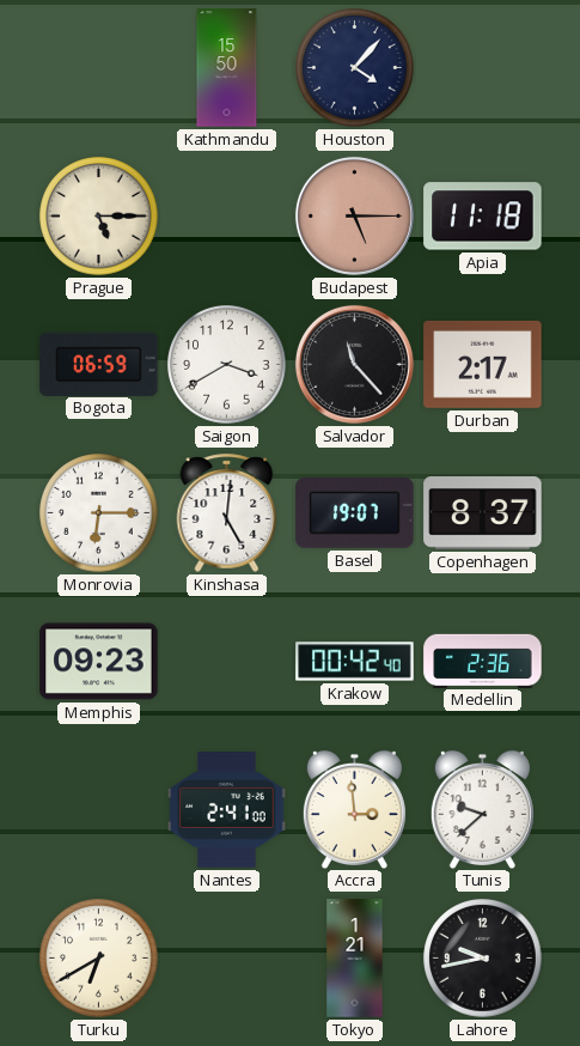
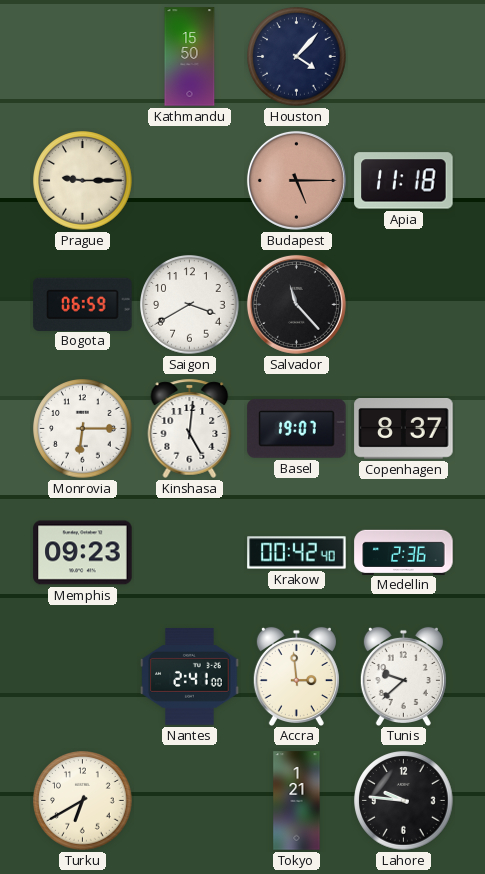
Prague: 5:15 -> 9:15
Durban: 2:17 -> none
Lahore: 9:43 -> 9:46
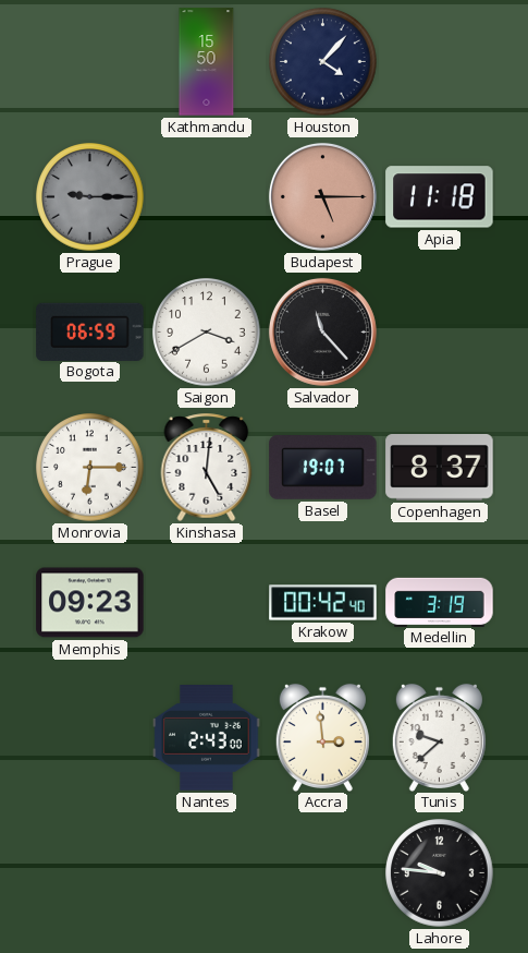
Prague dial: cream -> grey
Medellin: 2:36 -> 3:19
Nantes: 2:41 -> 2:43
Turku: 6:40 -> none
Tokyo: 1:21 -> none
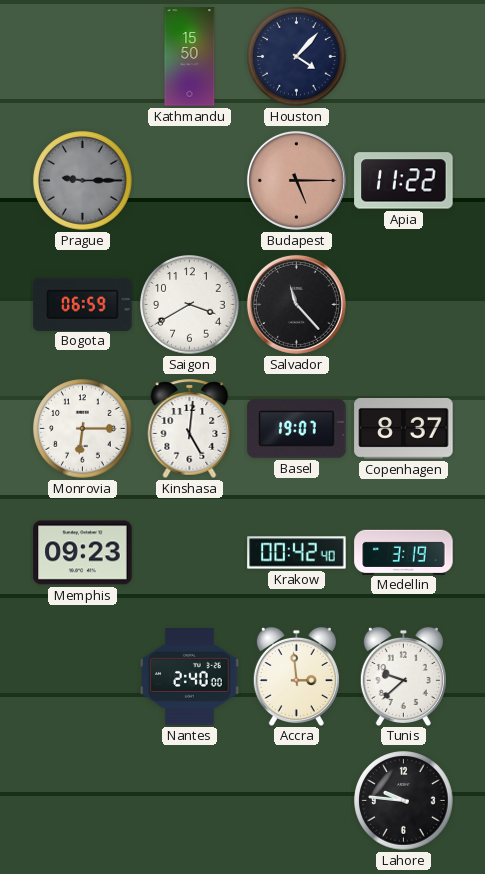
Apia: 11:18 -> 11:22
Nantes: 2:43 -> 2:40
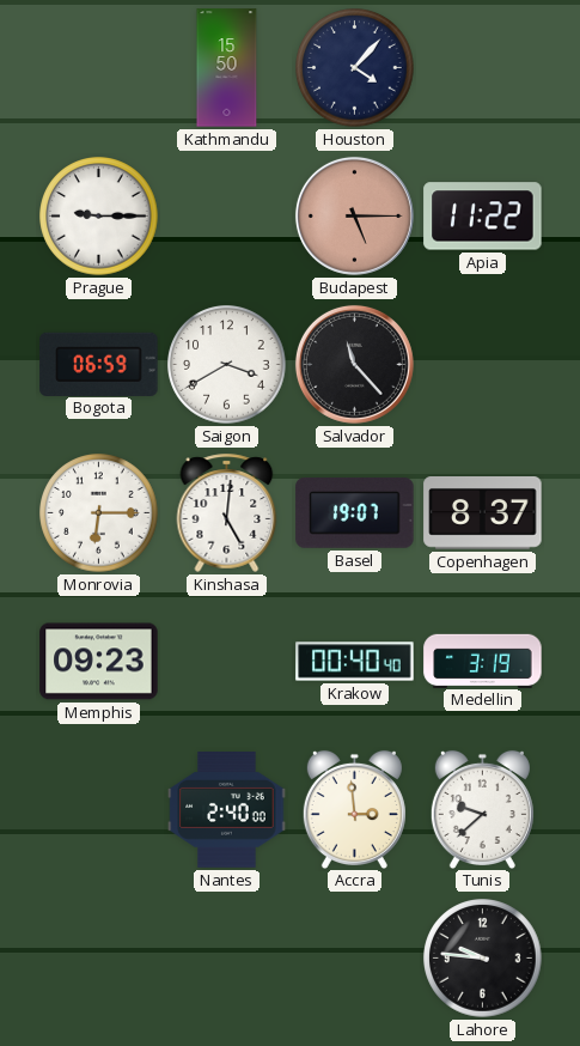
Prague dial: grey -> white
Krakow: 00:42 -> 00:40
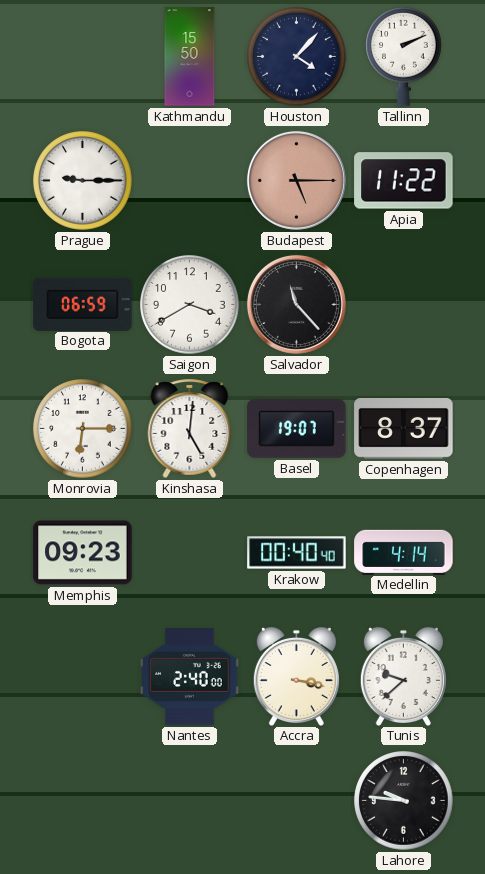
Tallinn: none -> 2:11
Medellin: 3:19 -> 4:14
Accra: 2:59 -> 3:17
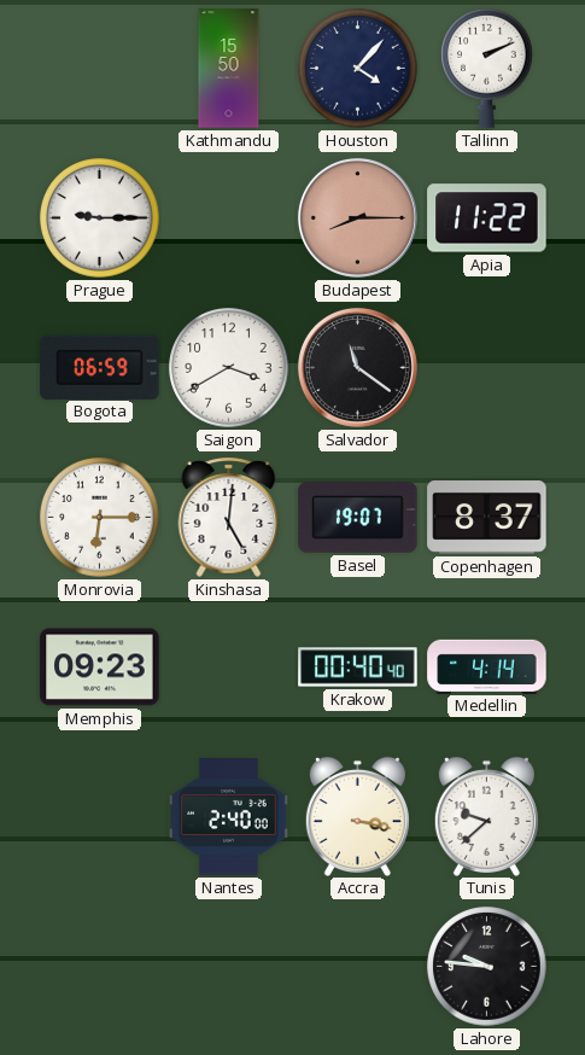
Budapest: 5:15 -> 8:15
Salvador: 11:23 -> 11:21
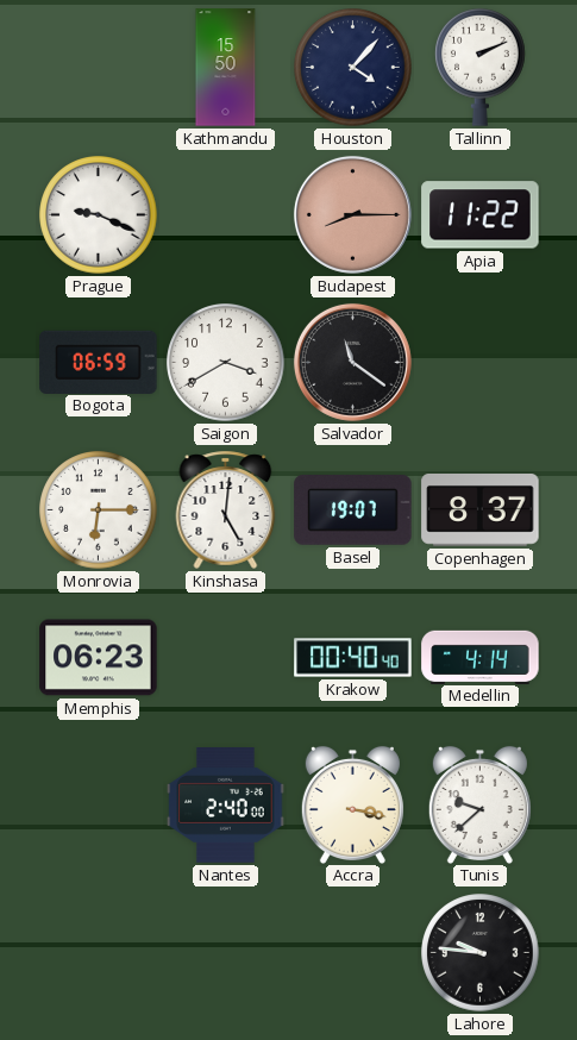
Prague: 9:15 -> 9:19
Memphis: 09:23 -> 06:23
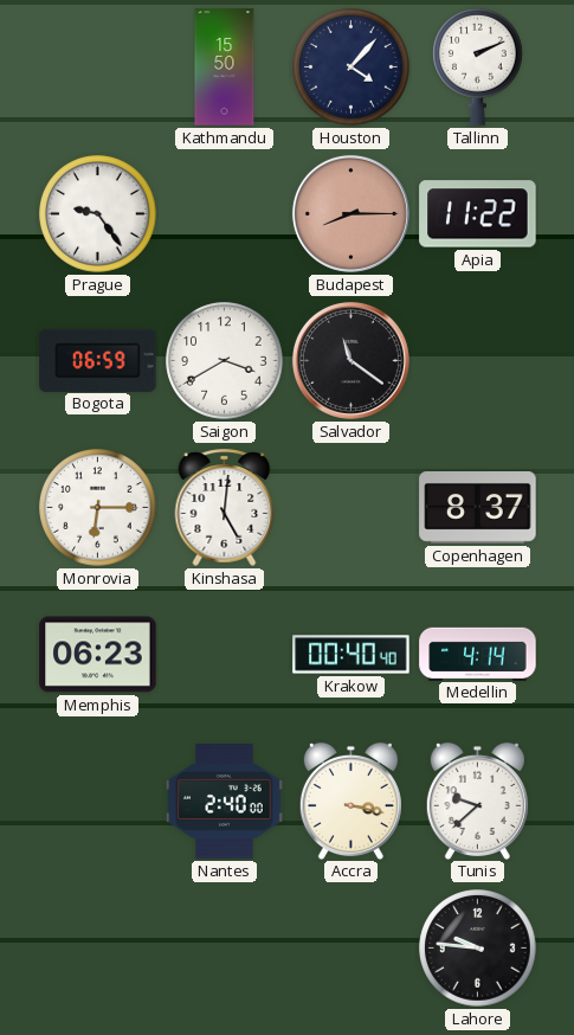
Prague: 9:19 -> 9:24
Basel: 19:07 -> none
